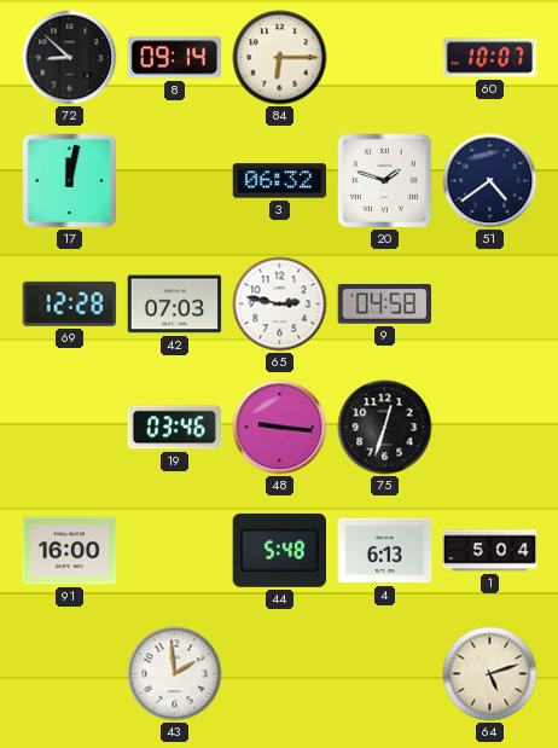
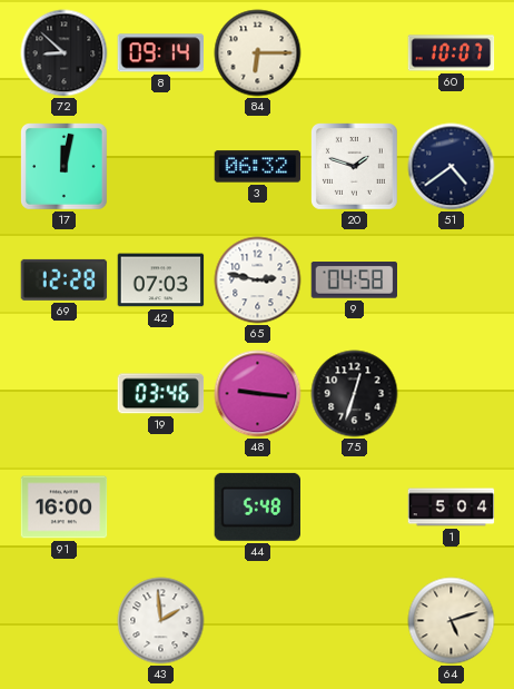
4: 6:13 -> none
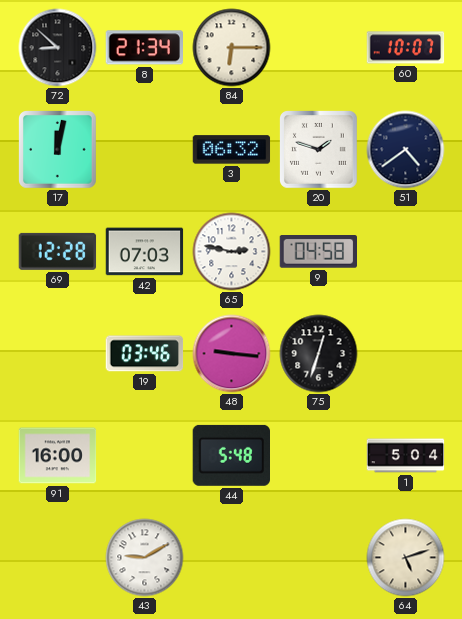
8: 09:14 -> 21:34
43: 1:59 -> 9:10
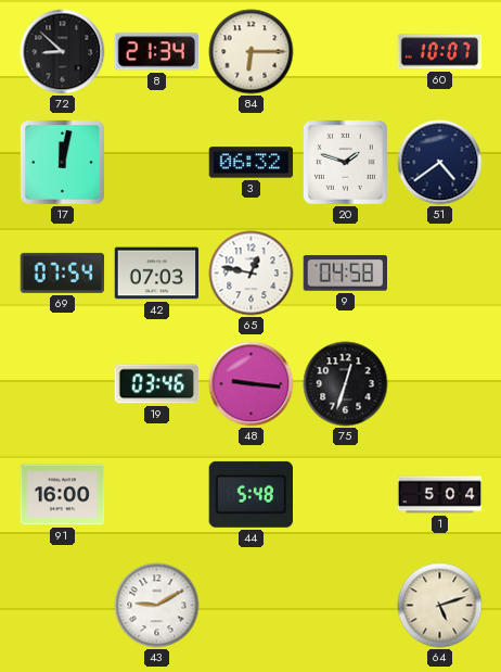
69: 12:28 -> 07:54
65: 2:47 -> 12:47
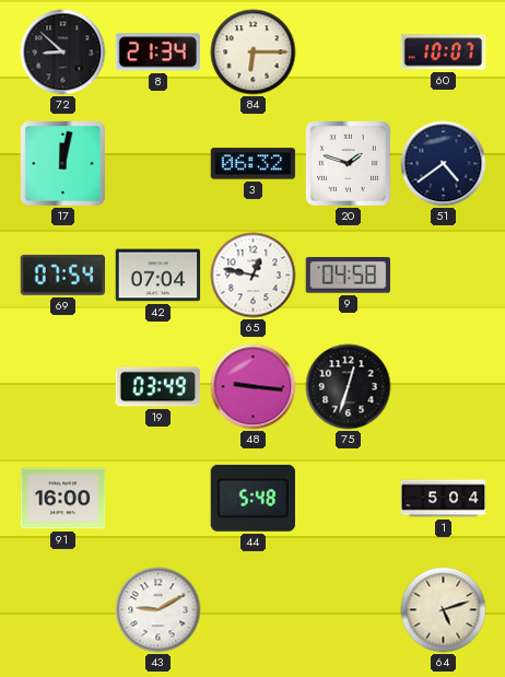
42: 07:03 -> 07:04
19: 03:46 -> 03:49
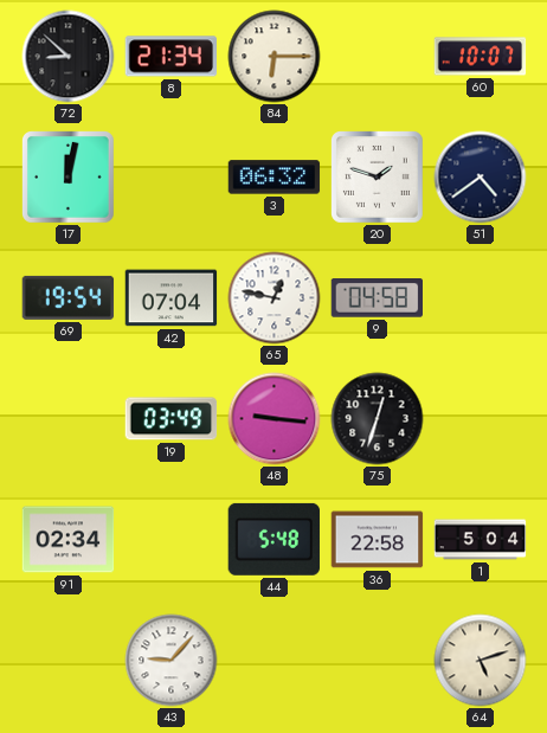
69: 07:54 -> 19:54
91: 16:00 -> 02:34
36: none -> 22:58
43: 9:10 -> 9:07
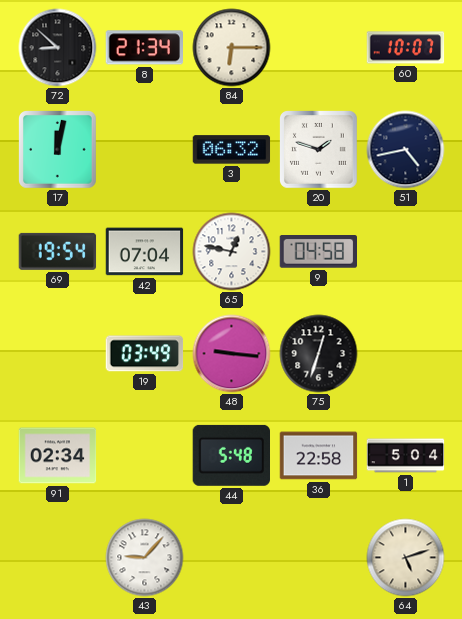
51: 4:39 -> 4:43
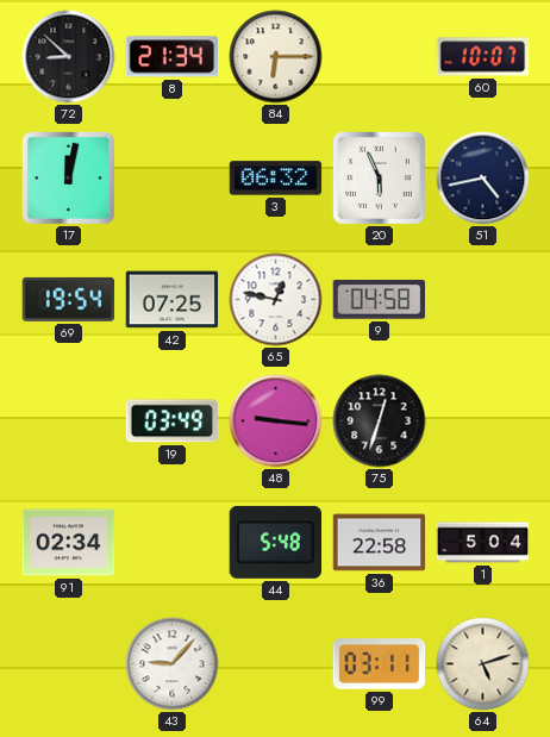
20: 1:48 -> 5:56
42: 07:04 -> 07:25
99: none -> 03:11
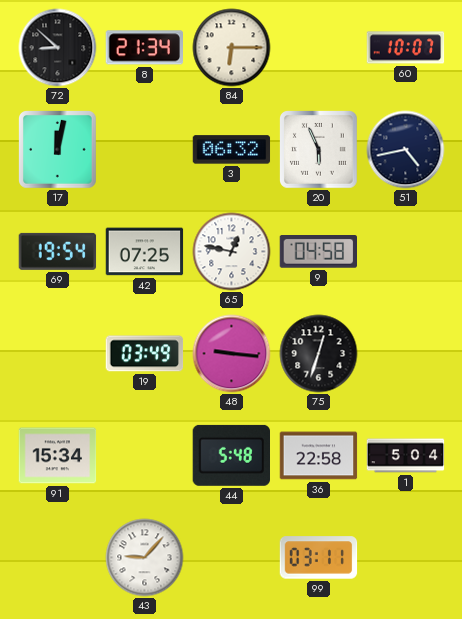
91: 02:34 -> 15:34
64: 5:12 -> none
